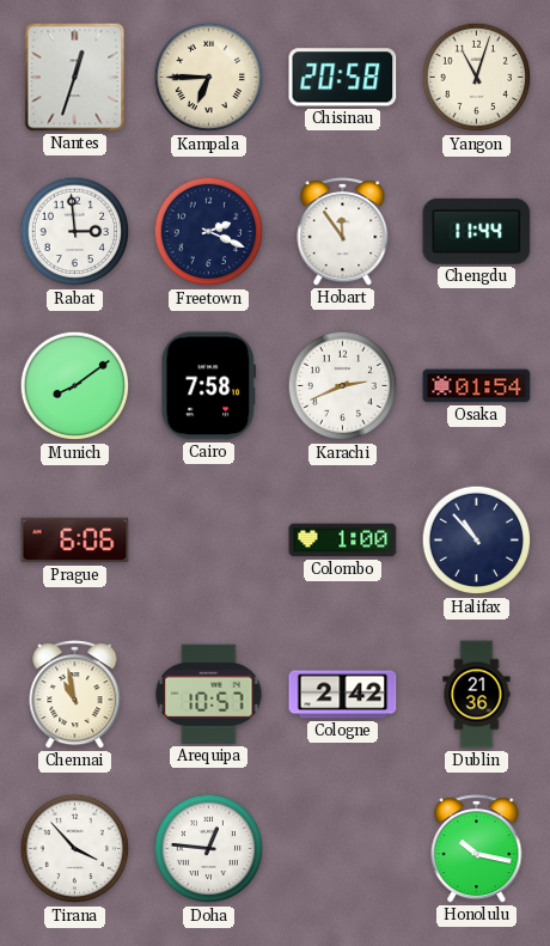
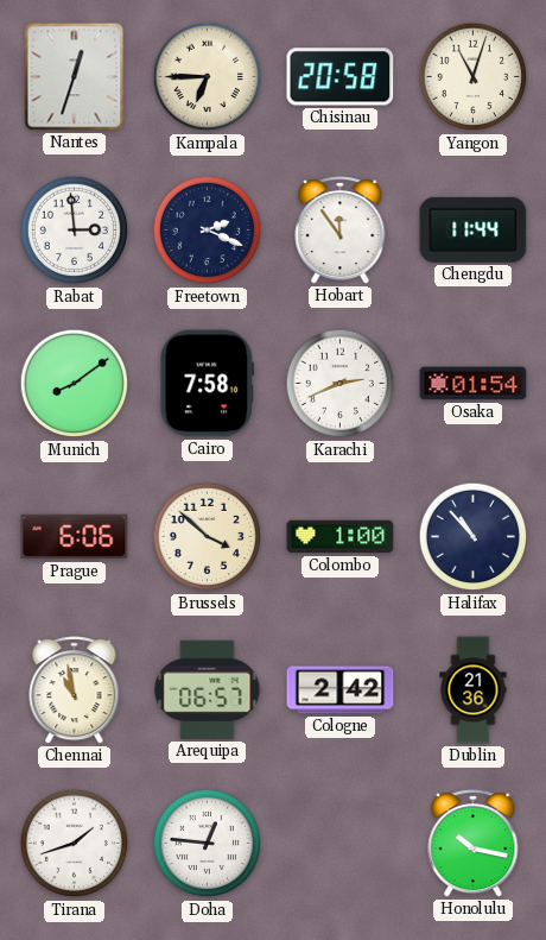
Brussels: none -> 3:52
Arequipa: 10:57 -> 06:57
Tirana: 3:53 -> 1:42
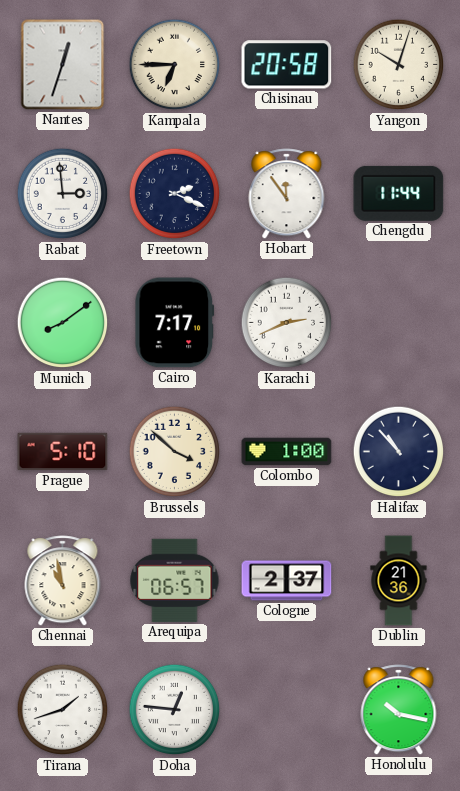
Yangon: 11:03 -> 10:03
Cairo: 7:58 -> 7:17
Osaka: 01:54 -> none
Prague: 6:06 -> 5:10
Cologne: 2:42 -> 2:37
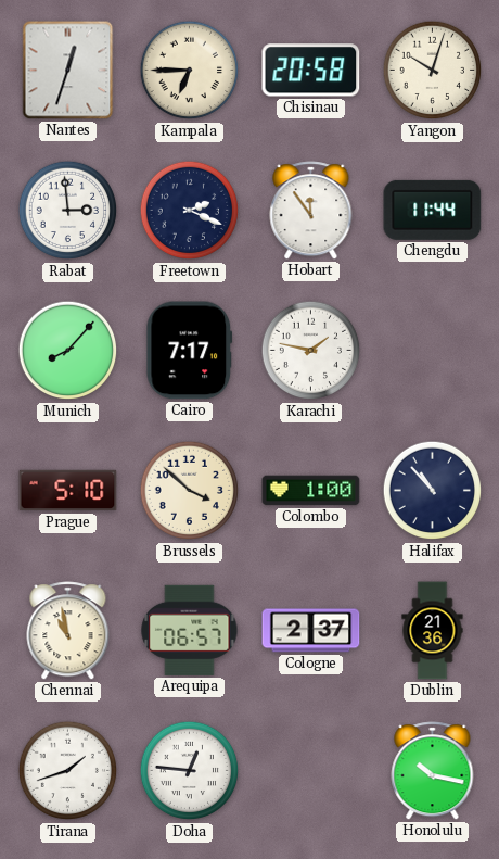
Munich: 8:09 -> 8:07
Karachi: 2:41 -> 1:47
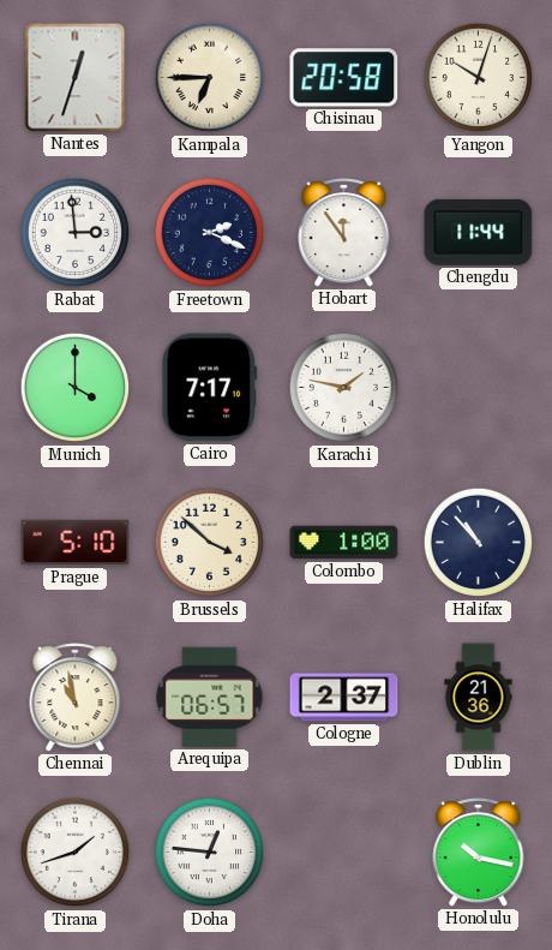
Munich: 8:07 -> 4:00
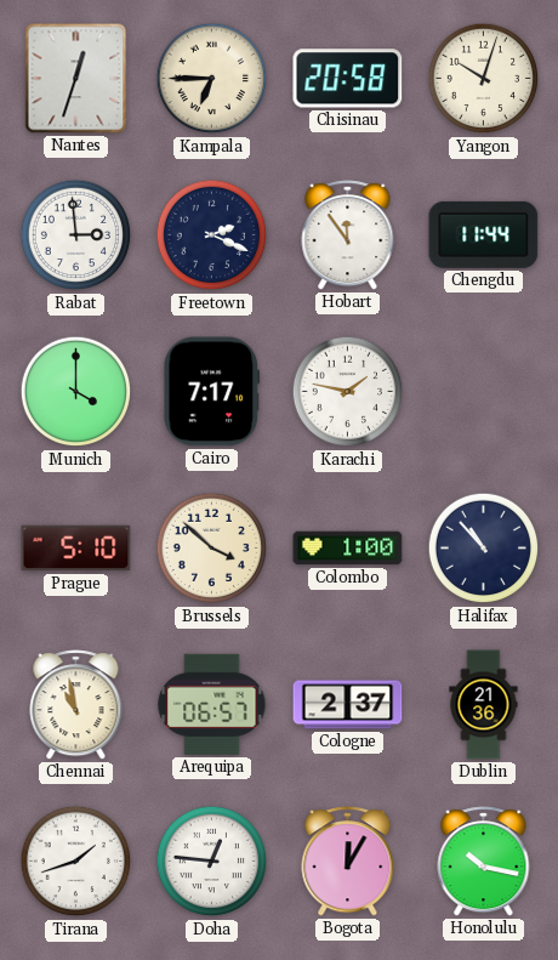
Bogota: none -> 12:05
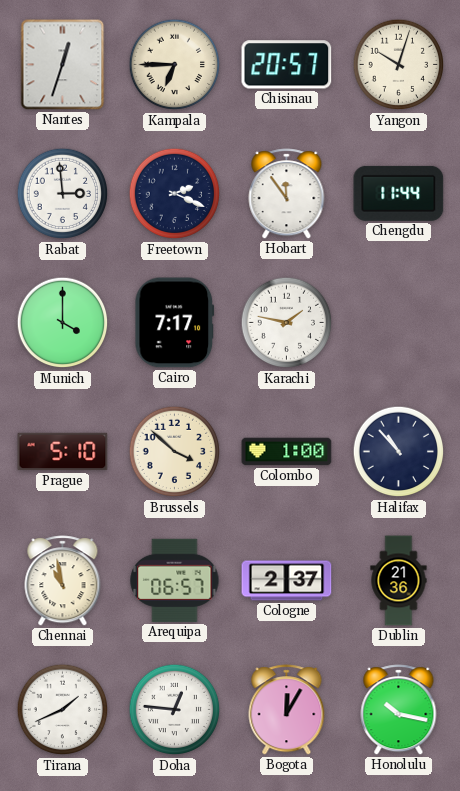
Chisinau: 20:58 -> 20:57
Tirana: 1:42 -> 1:41
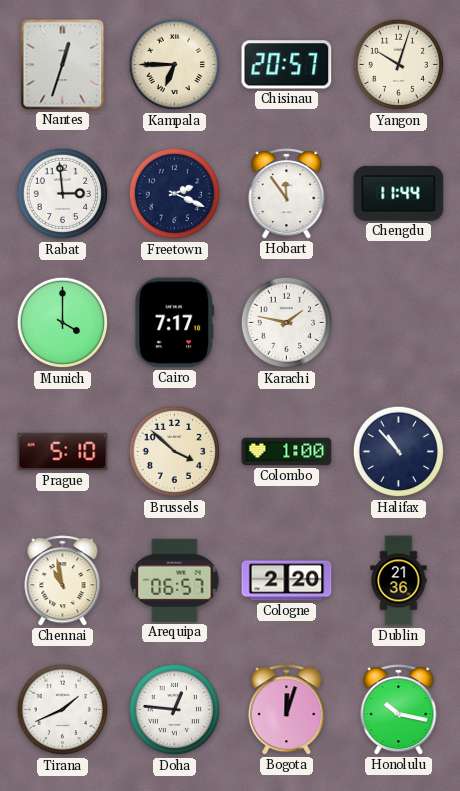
Cologne: 2:37 -> 2:20
Bogota: 12:05 -> 12:03
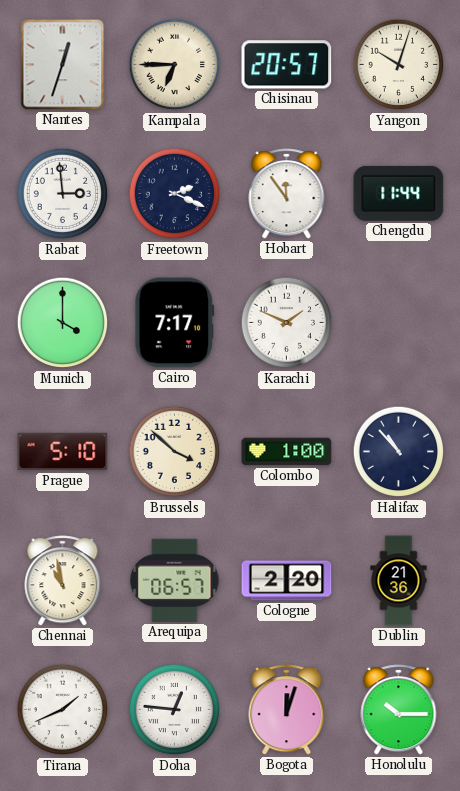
Karachi: 1:47 -> 1:49
Honolulu: 10:17 -> 10:15
